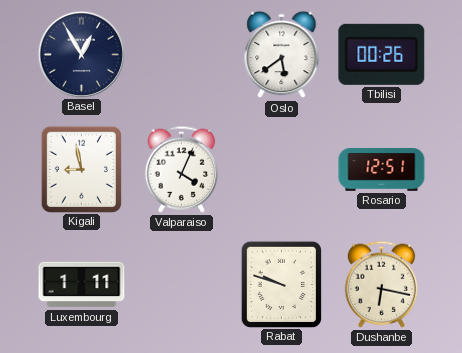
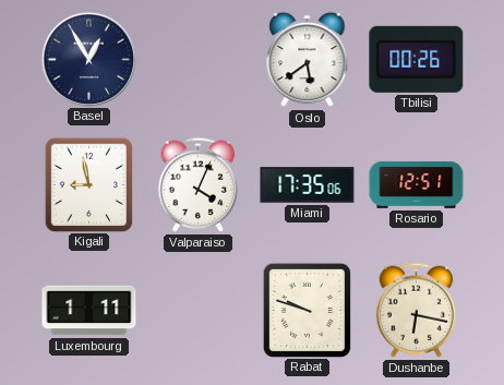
Miami: none -> 17:35
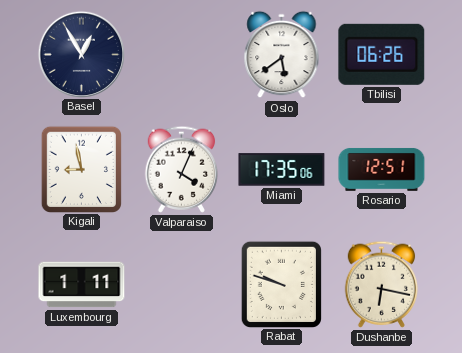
Tbilisi: 00:26 -> 06:26
